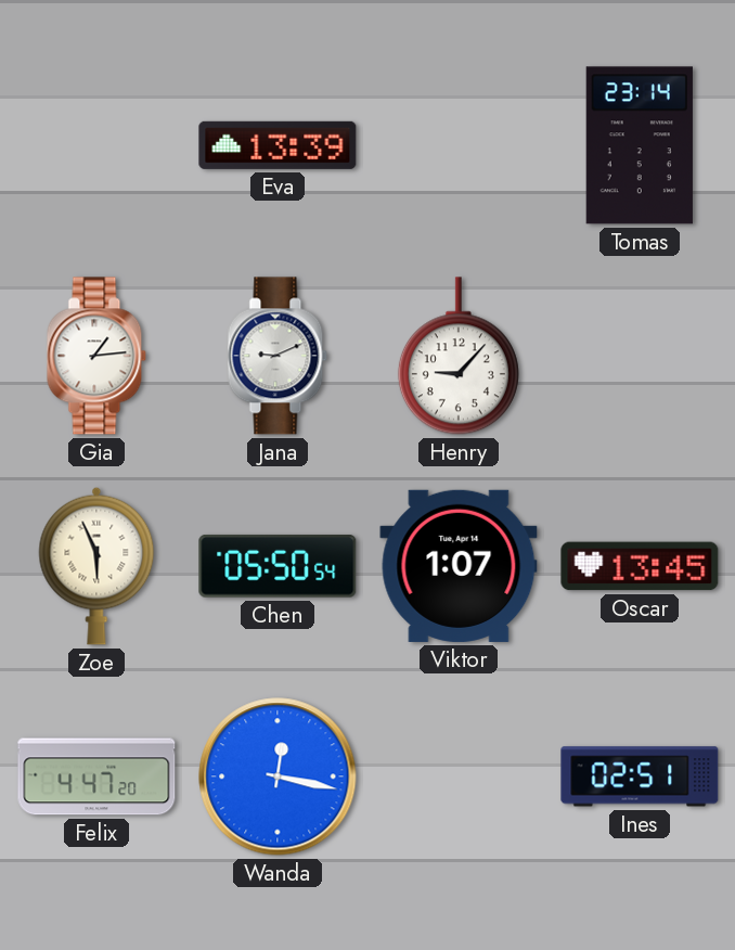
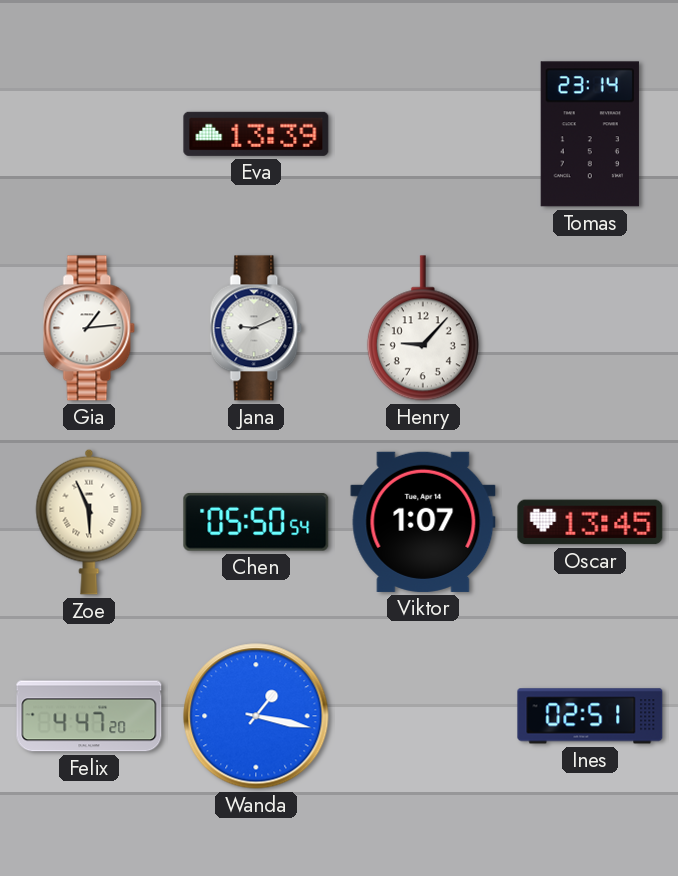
Wanda: 12:17 -> 1:17
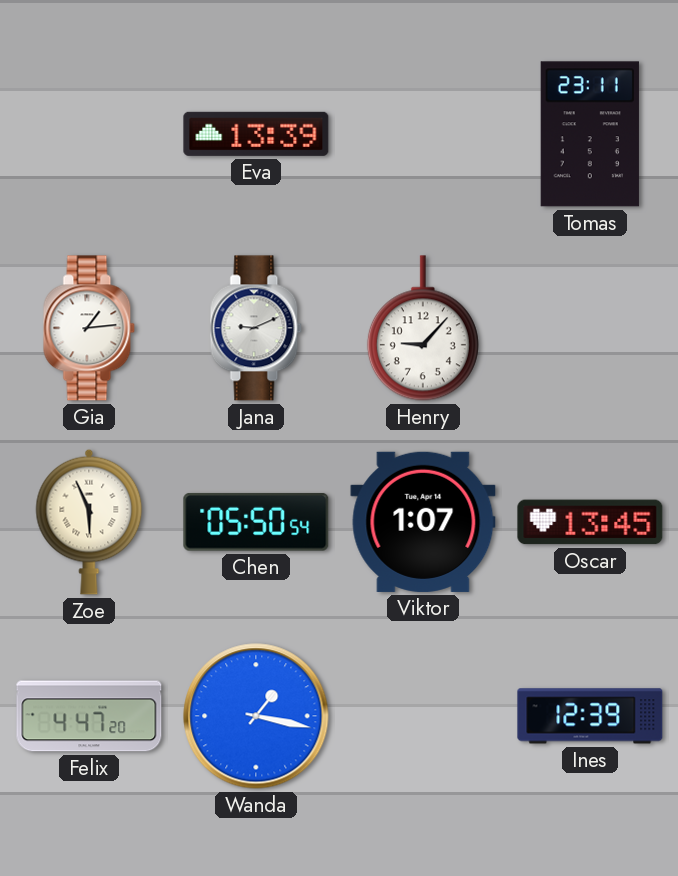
Tomas: 23:14 -> 23:11
Ines: 02:51 -> 12:39
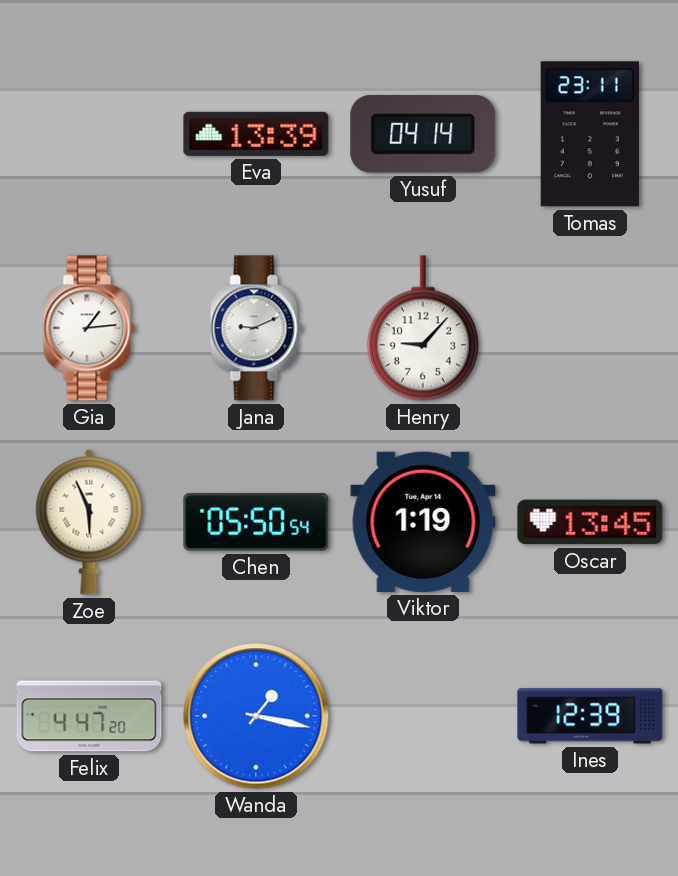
Yusuf: none -> 04:14
Viktor: 1:07 -> 1:19
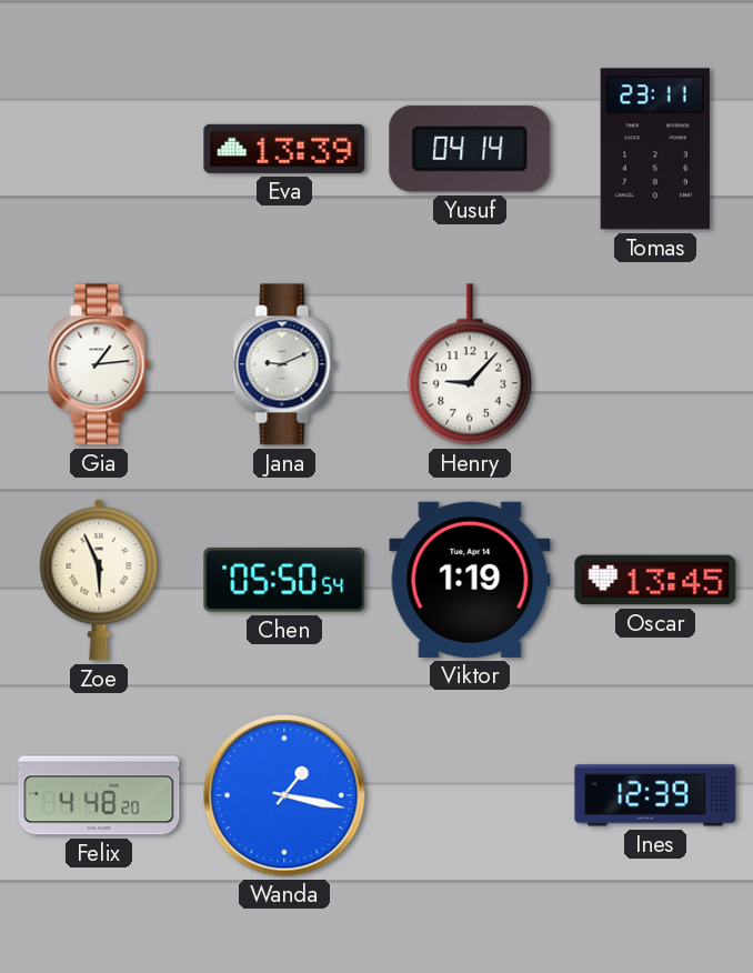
Felix: 4:47 -> 4:48
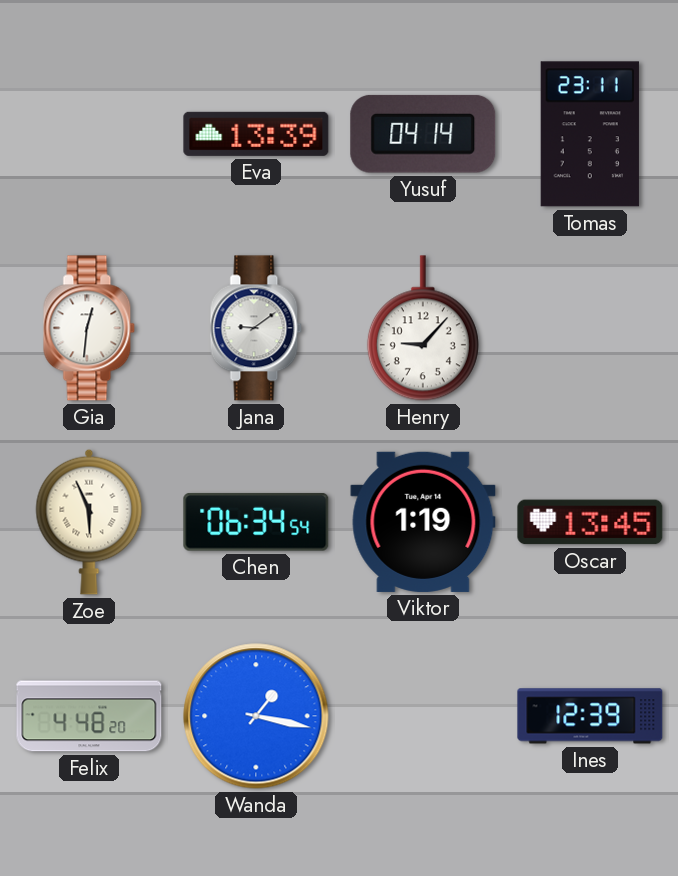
Gia: 1:14 -> 12:31
Jana: 9:11 -> 9:09
Chen: 05:50 -> 06:34
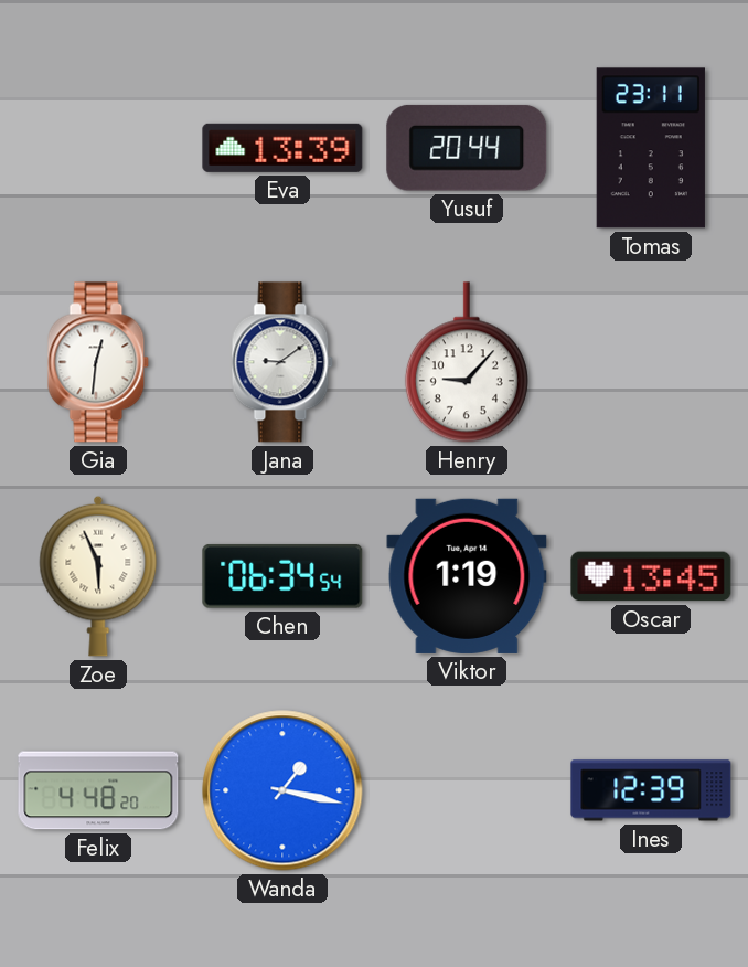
Yusuf: 04:14 -> 20:44
